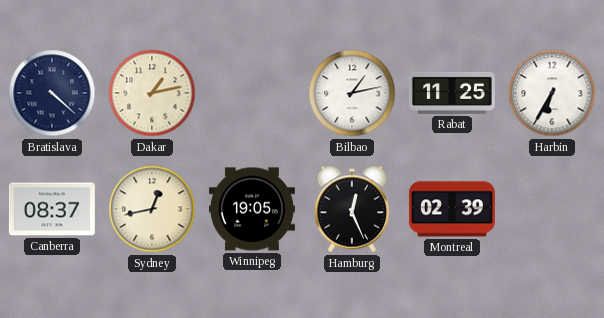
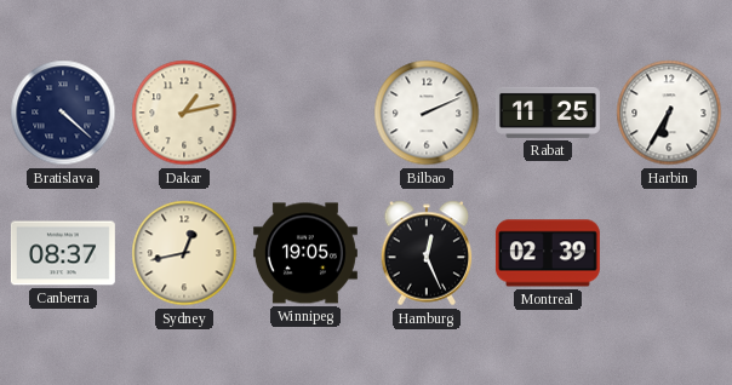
Bilbao: 1:13 -> 2:11
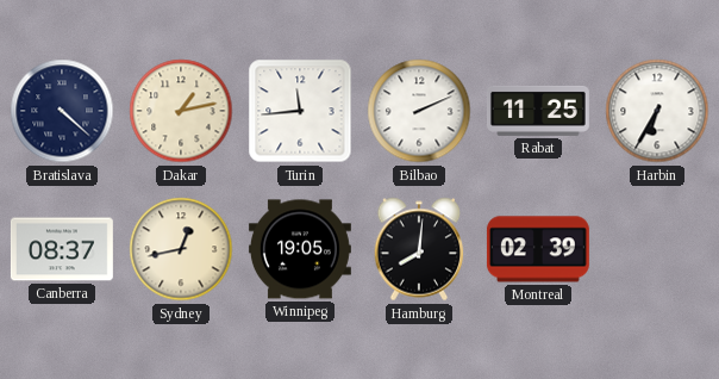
Turin: none -> 11:44
Hamburg: 12:26 -> 8:01
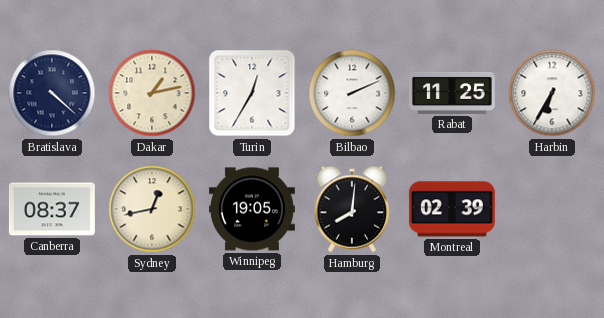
Turin: 11:44 -> 12:35
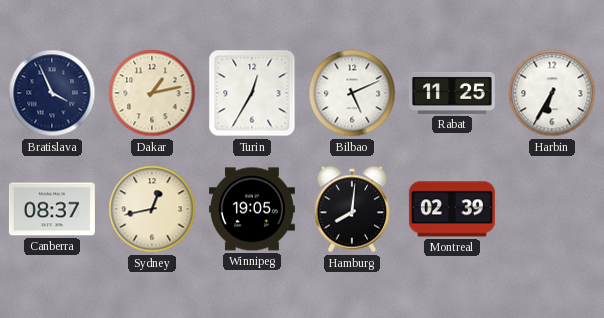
Bratislava: 4:22 -> 3:56
Bilbao: 2:11 -> 5:11
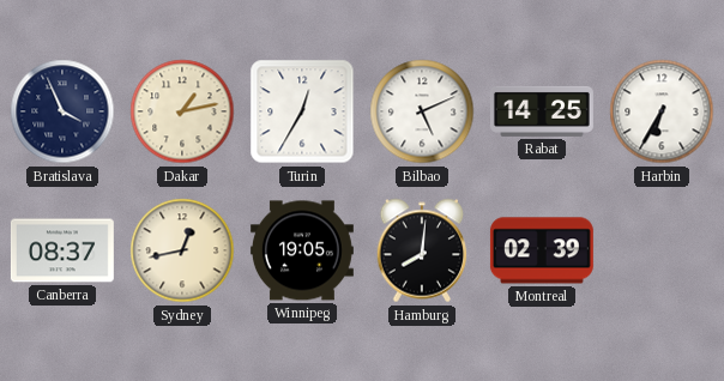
Rabat: 11:25 -> 14:25
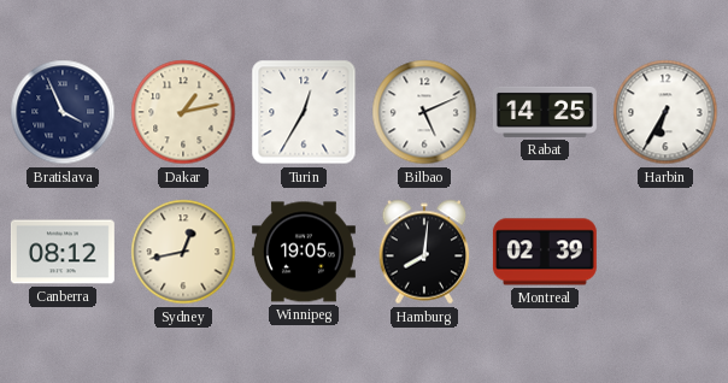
Canberra: 08:37 -> 08:12
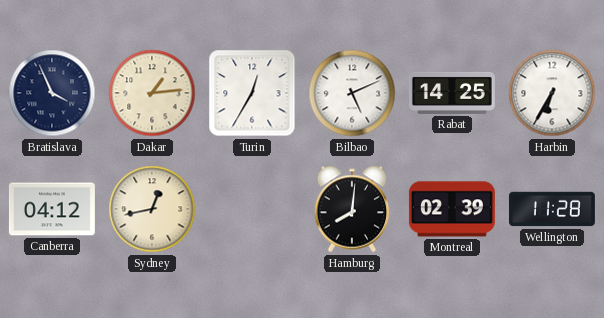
Dakar: 1:13 -> 1:14
Canberra: 08:12 -> 04:12
Winnipeg: 19:05 -> none
Wellington: none -> 11:28
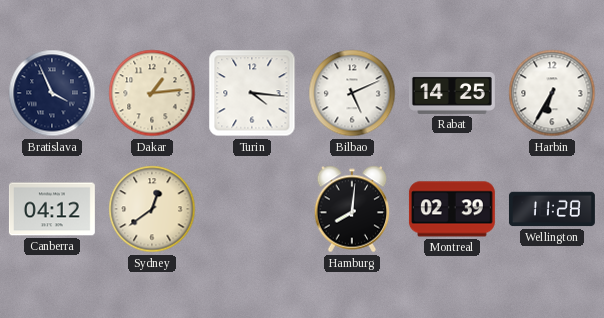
Turin: 12:35 -> 4:16
Sydney: 12:43 -> 12:39
